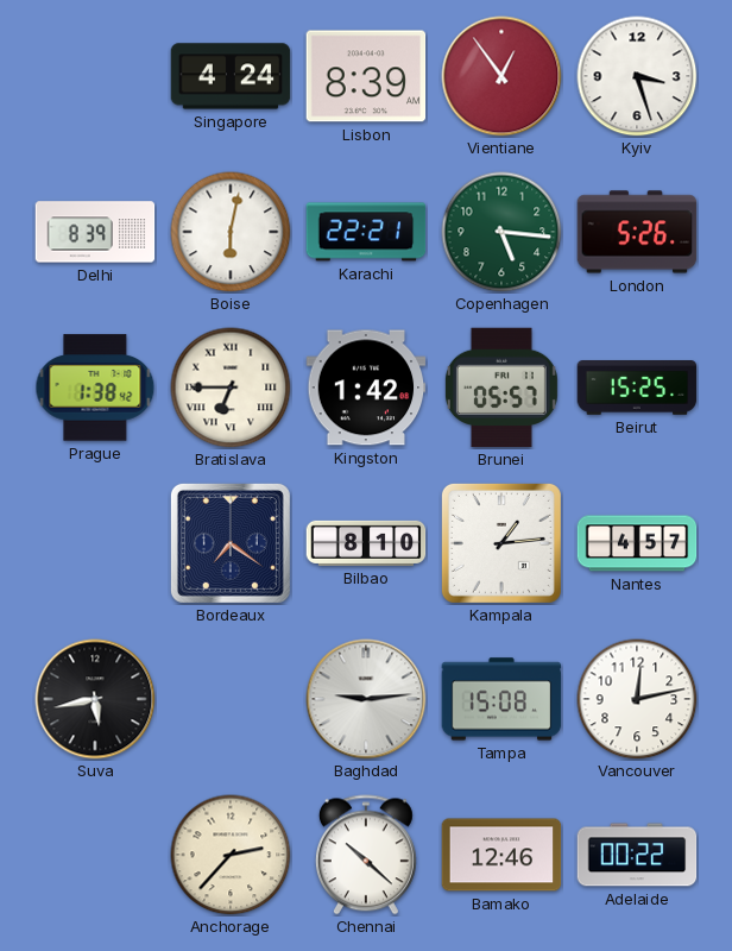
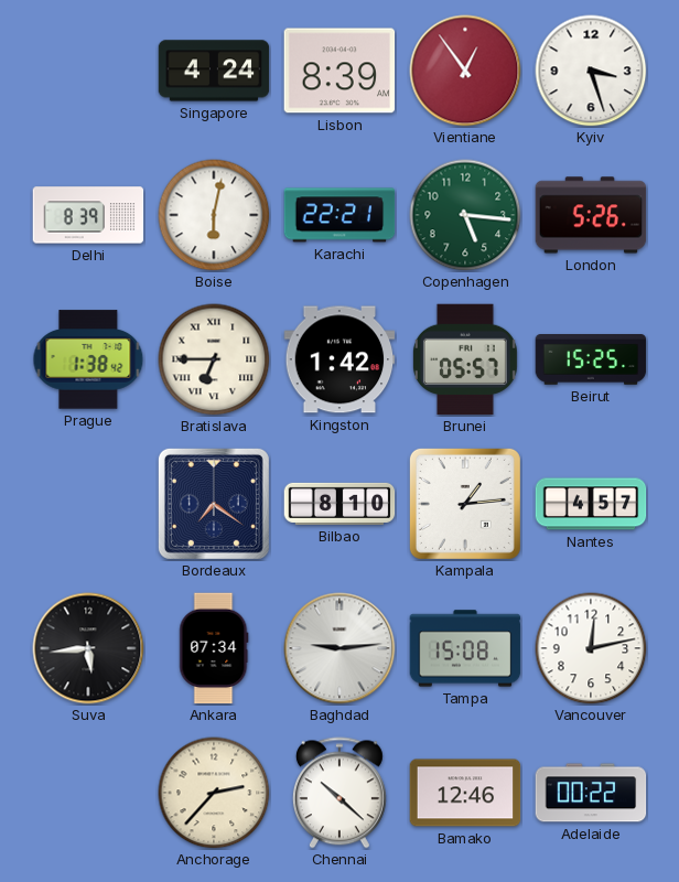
Suva: 5:43 -> 5:44
Ankara: none -> 07:34
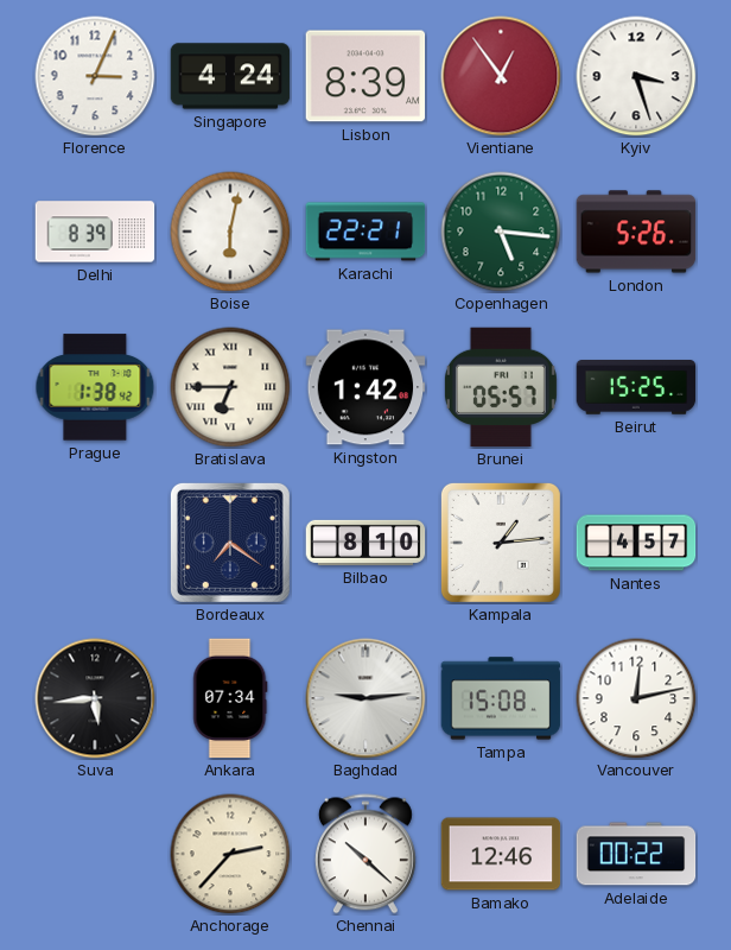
Florence: none -> 3:04
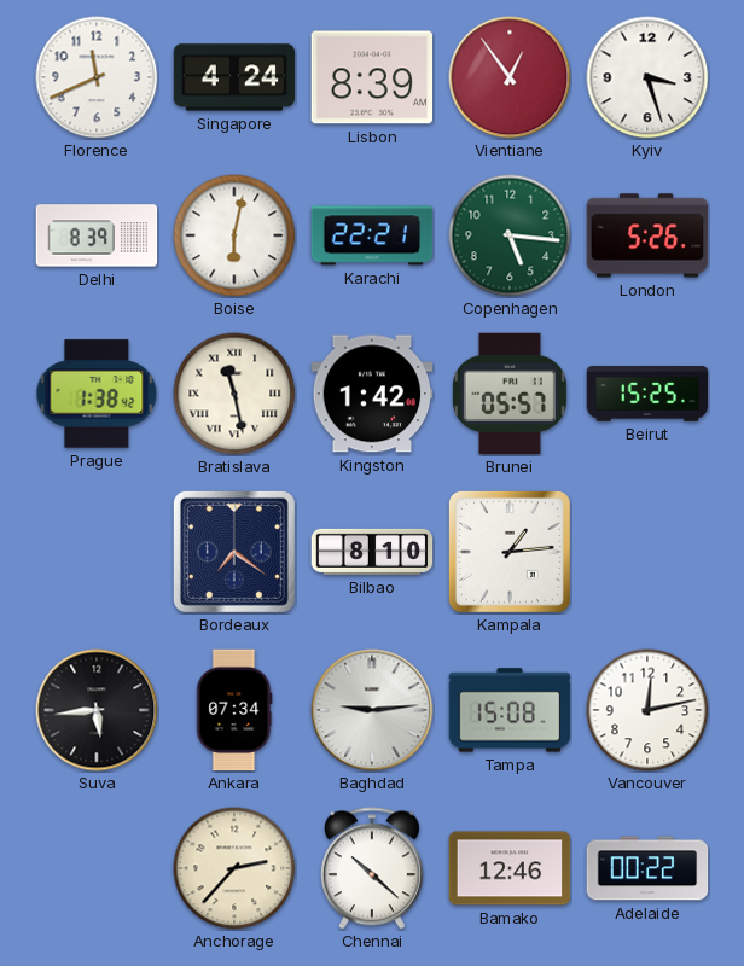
Florence: 3:04 -> 11:41
Bratislava: 6:45 -> 11:28
Nantes: 4:57 -> none
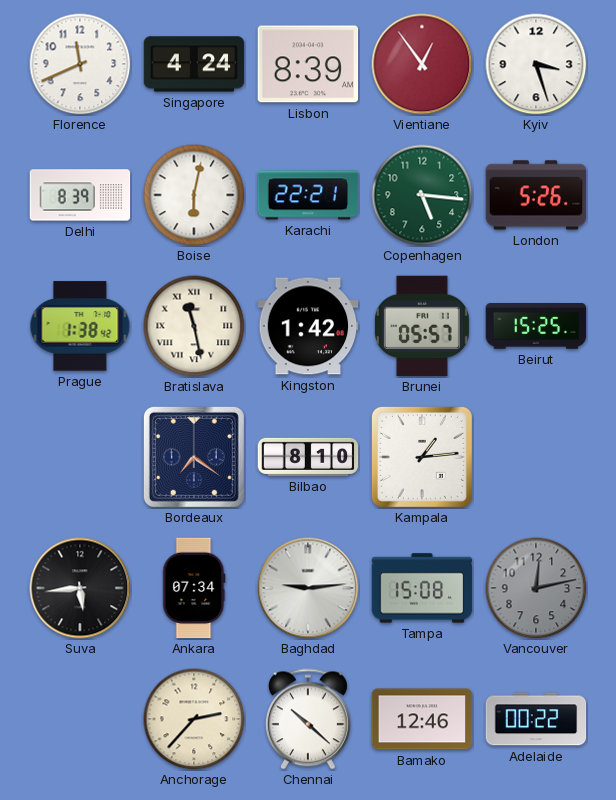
Vancouver dial: white -> grey
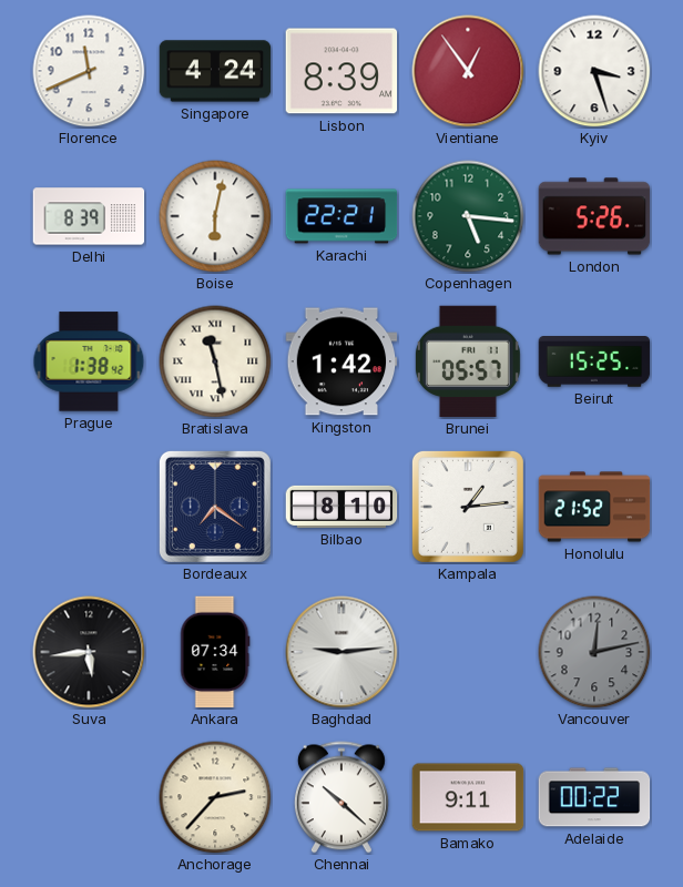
Honolulu: none -> 21:52
Tampa: 15:08 -> none
Bamako: 12:46 -> 9:11
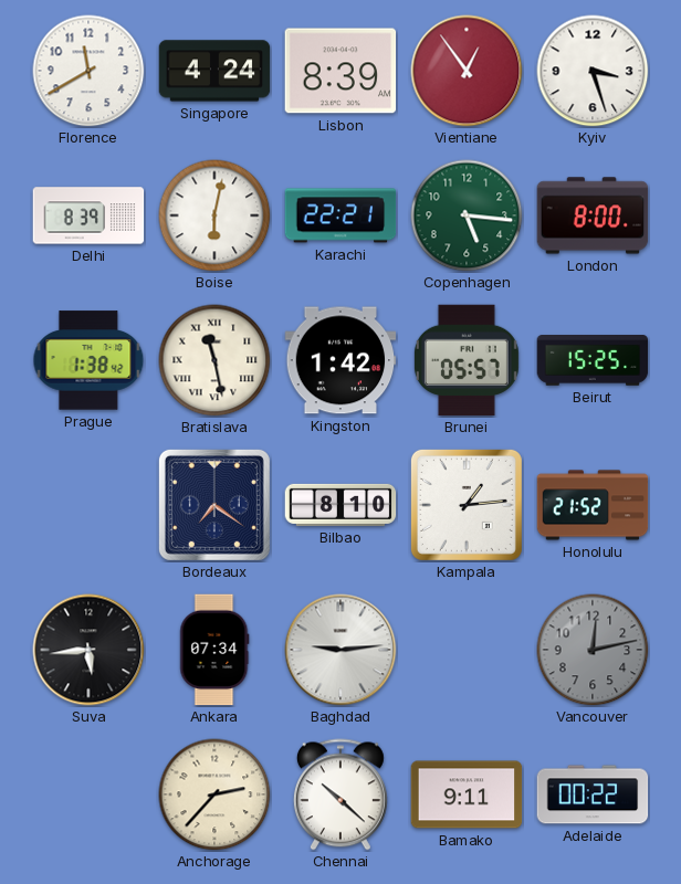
Florence: 11:41 -> 11:40
London: 5:26 -> 8:00
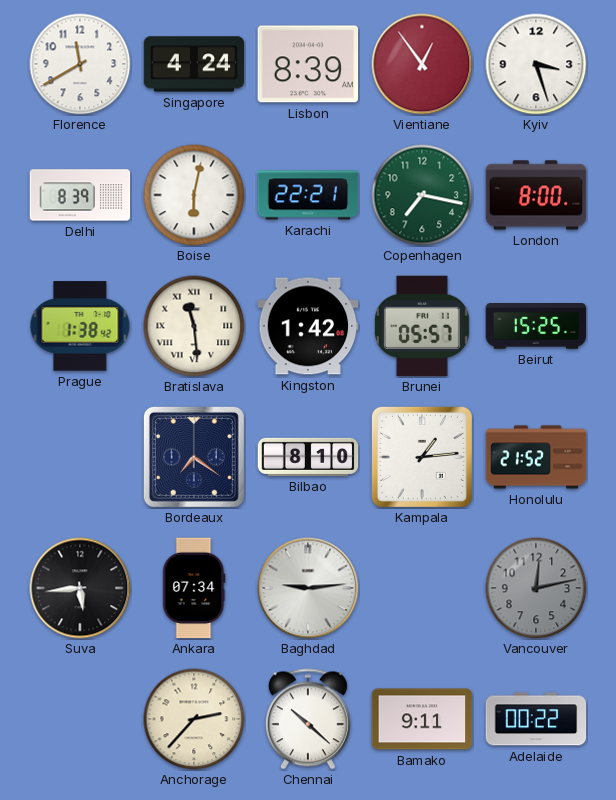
Copenhagen: 5:16 -> 7:17
Bratislava: 11:28 -> 11:29
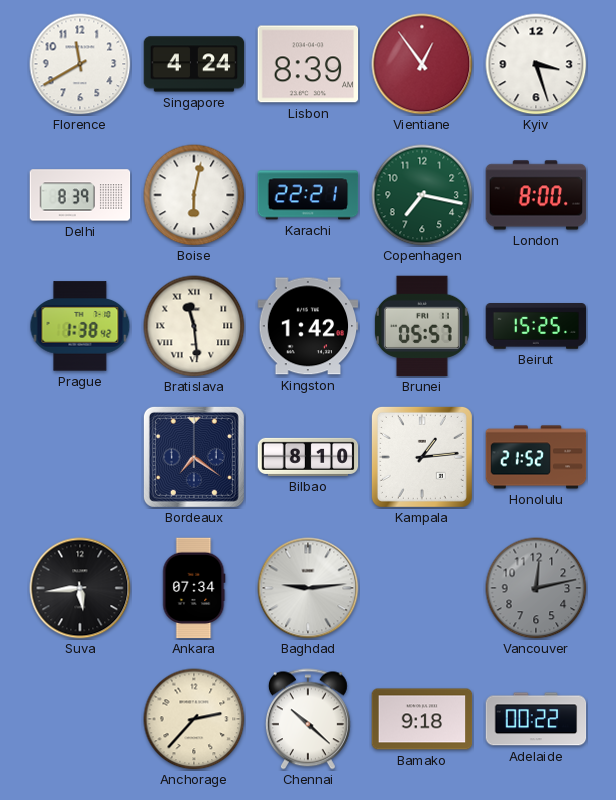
Bamako: 9:11 -> 9:18
